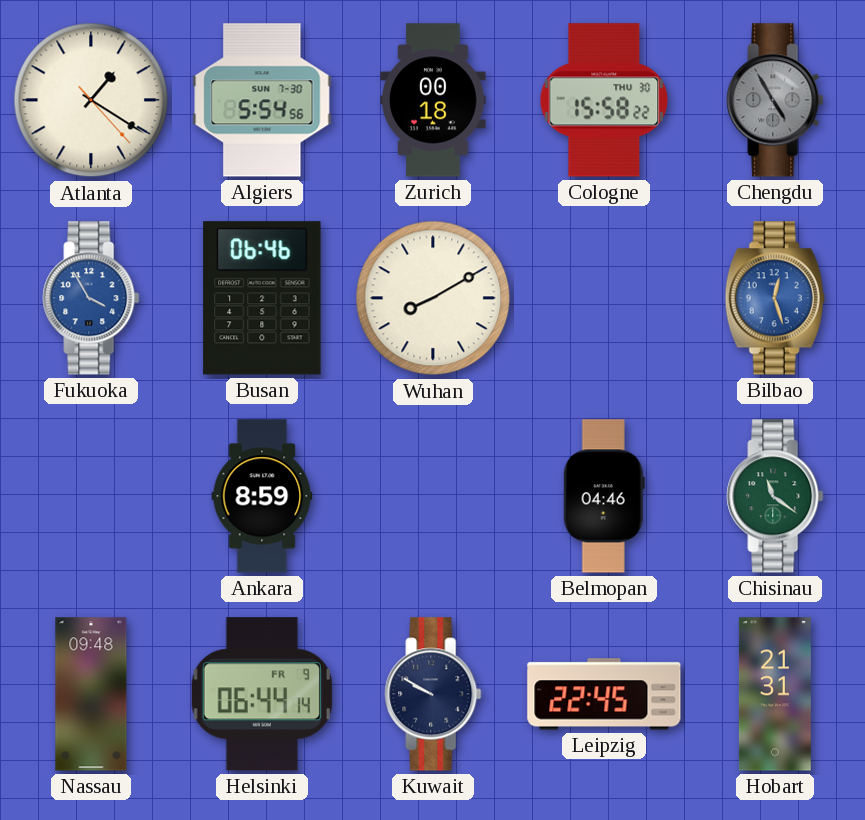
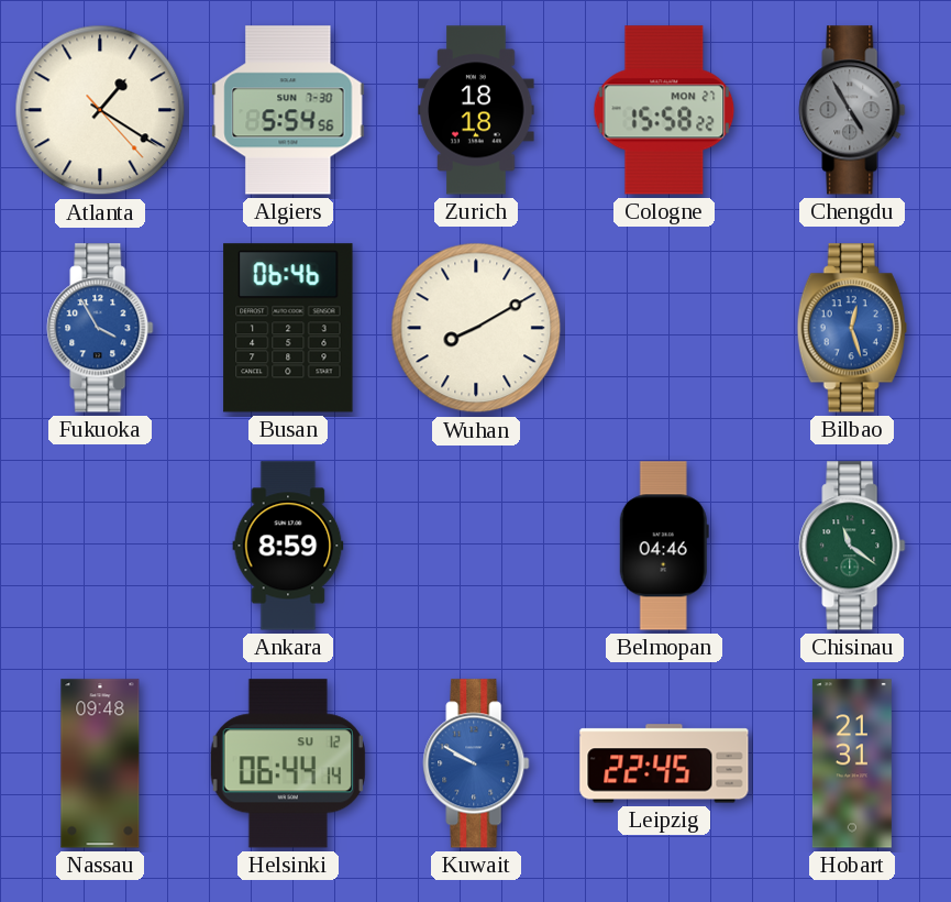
Zurich: 00:18 -> 18:18
Cologne date: THU 30 -> MON 27
Helsinki date: FR 9 -> SU 12
Kuwait dial: navy -> blue
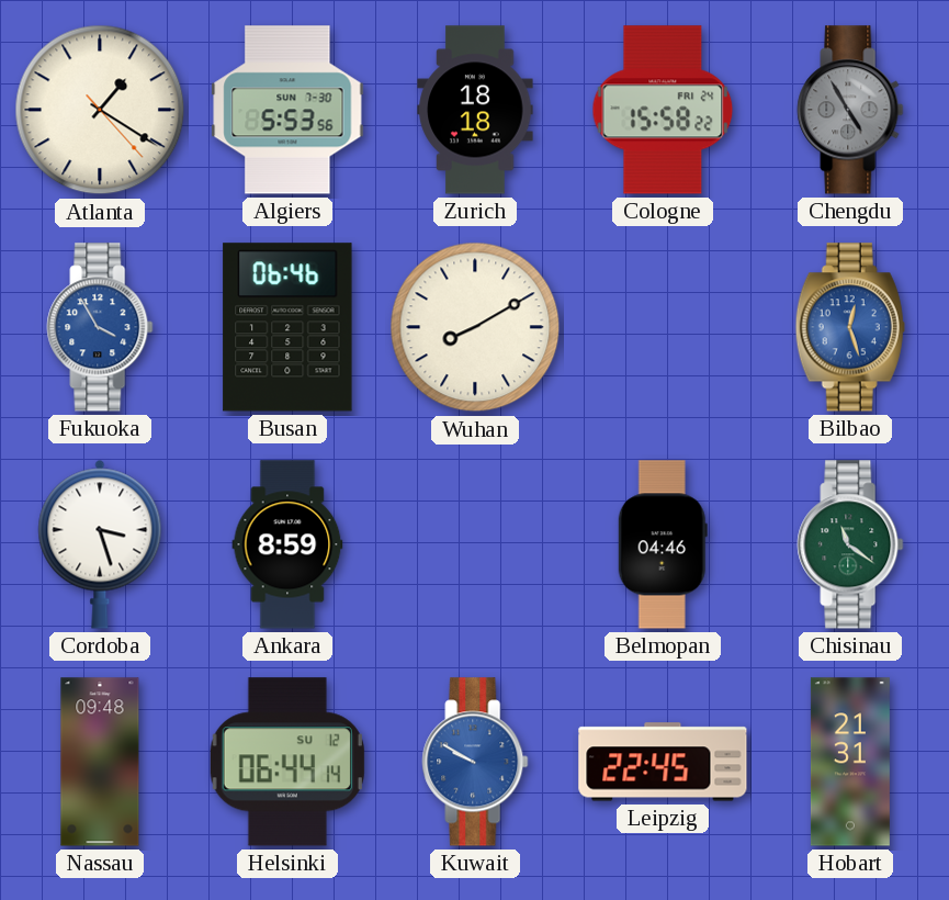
Algiers: 5:54 -> 5:53
Cologne date: MON 27 -> FRI 24
Cordoba: none -> 3:27
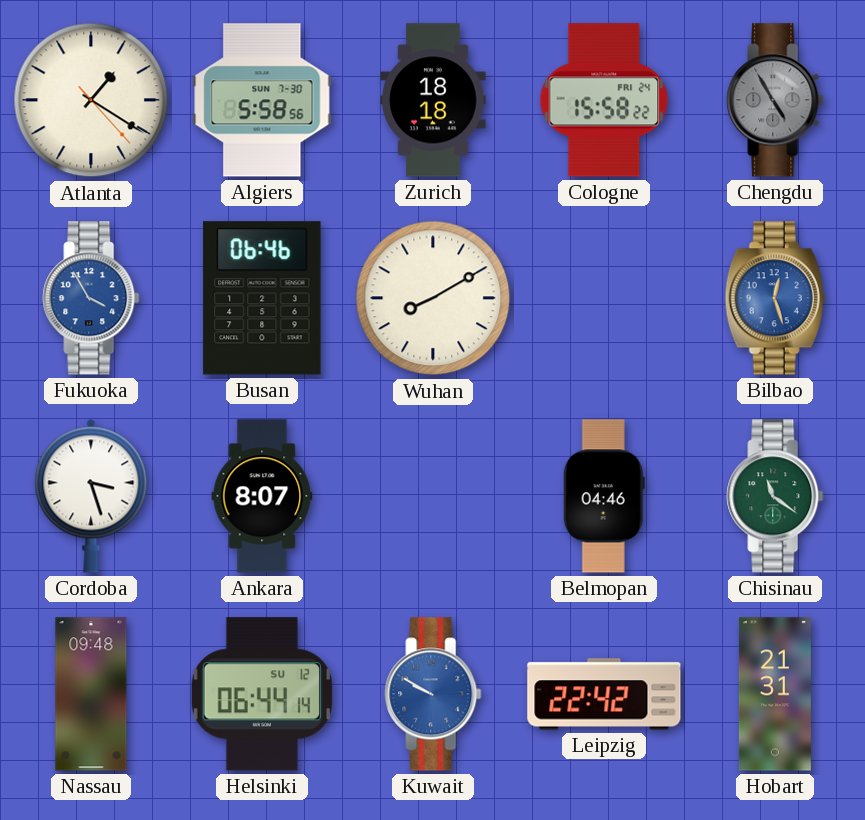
Algiers: 5:53 -> 5:58
Ankara: 8:59 -> 8:07
Leipzig: 22:45 -> 22:42
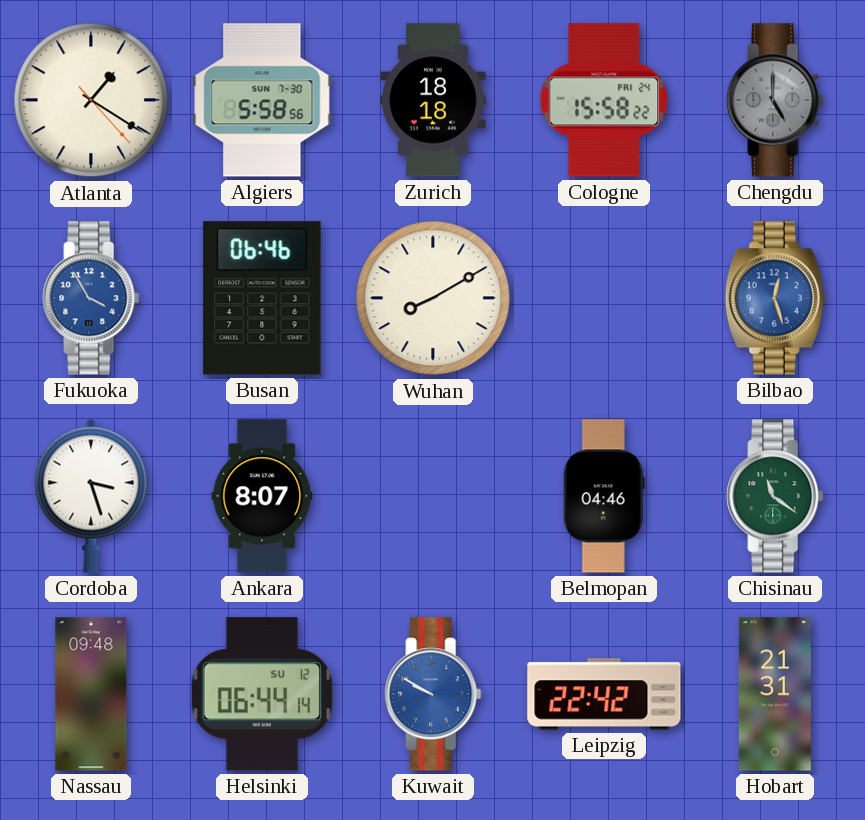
Chengdu: 4:55 -> 5:00
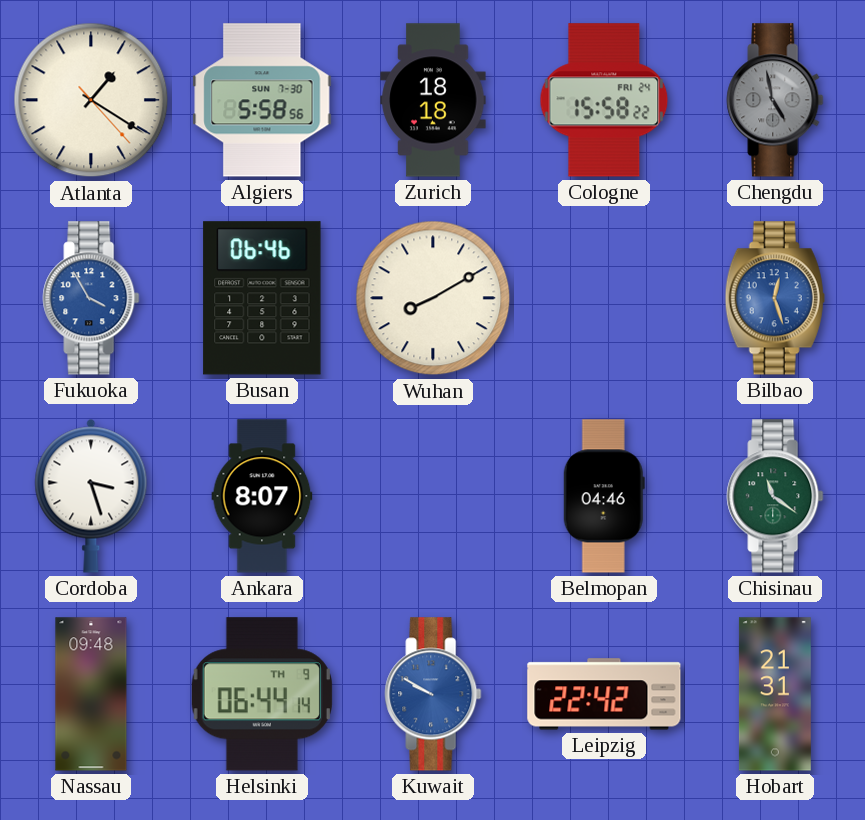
Chengdu: 5:00 -> 4:58
Helsinki date: SU 12 -> TH 9
